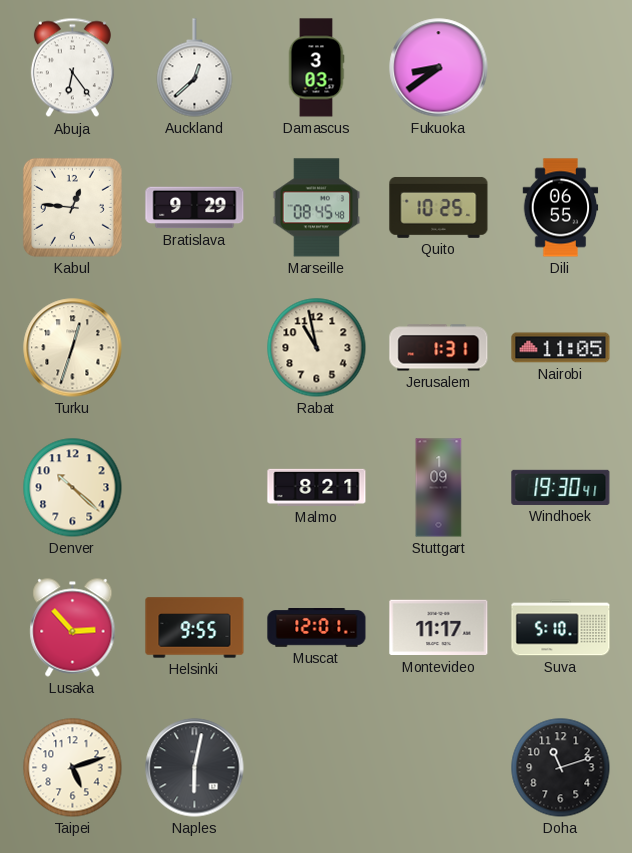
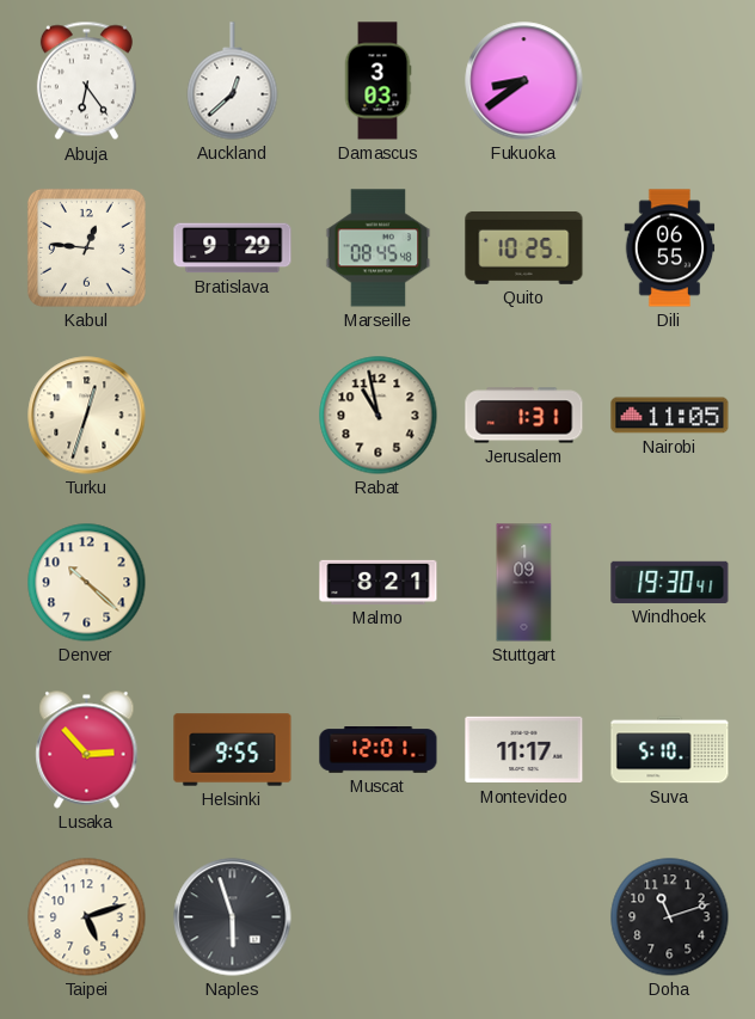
Naples: 6:02 -> 5:57
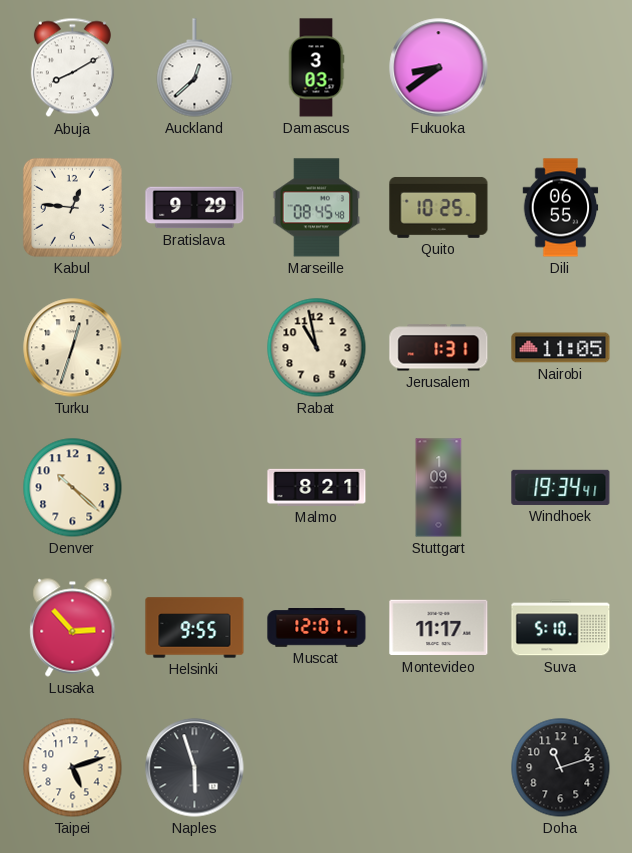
Abuja: 6:24 -> 8:10
Windhoek: 19:30 -> 19:34
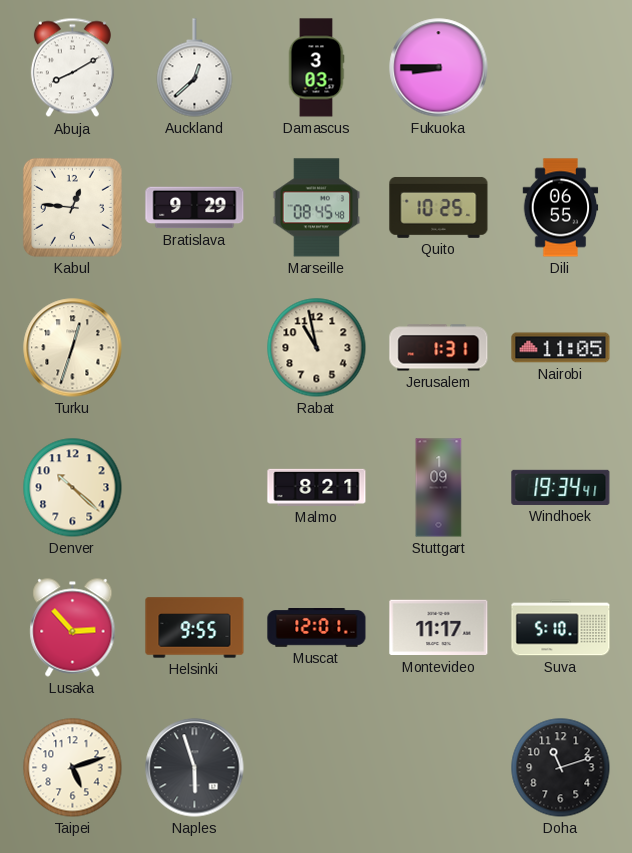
Fukuoka: 8:39 -> 8:45
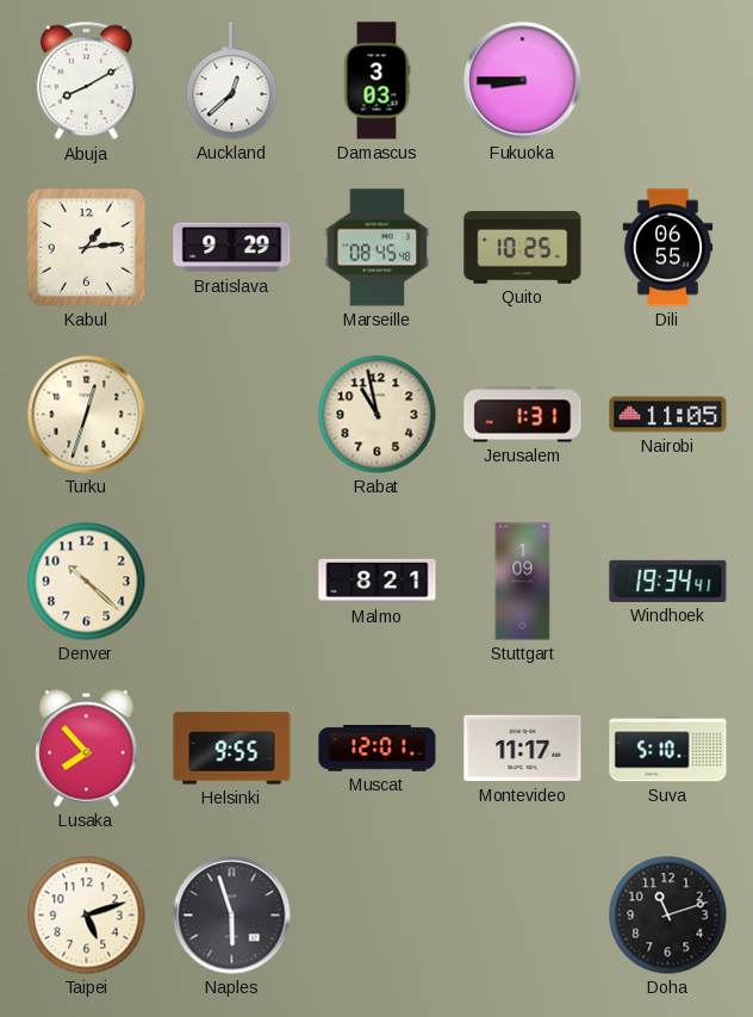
Kabul: 12:46 -> 1:14
Lusaka: 2:53 -> 7:53
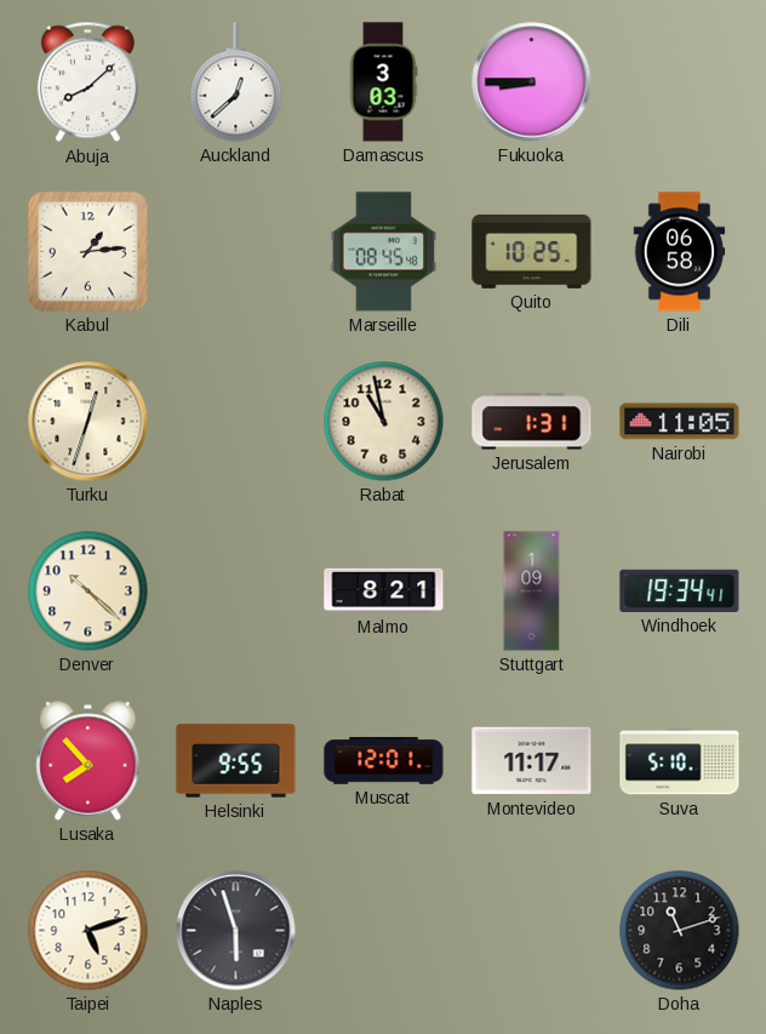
Abuja: 8:10 -> 8:08
Bratislava: 9:29 -> none
Dili: 06:55 -> 06:58
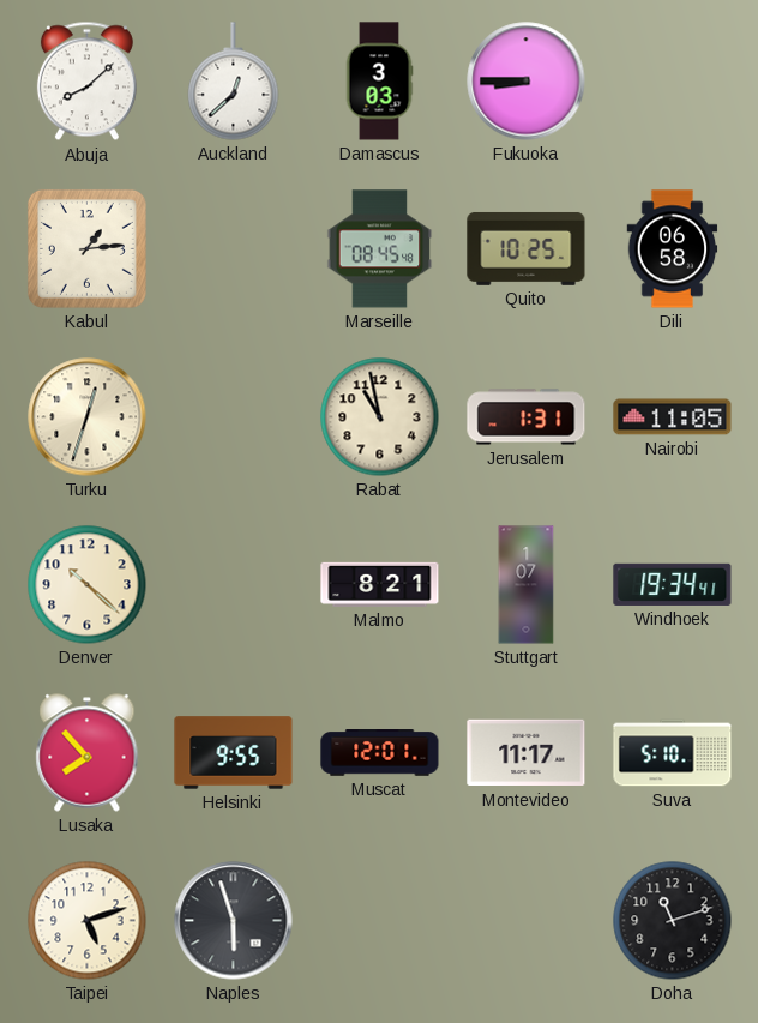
Stuttgart: 1:09 -> 1:07
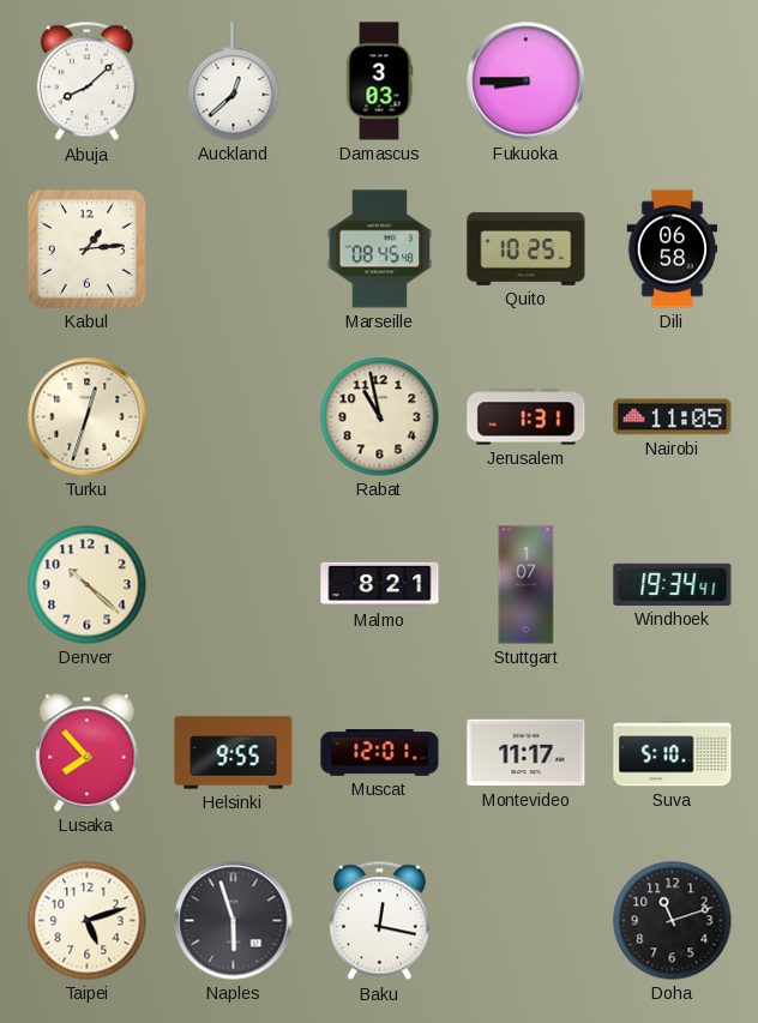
Baku: none -> 12:17
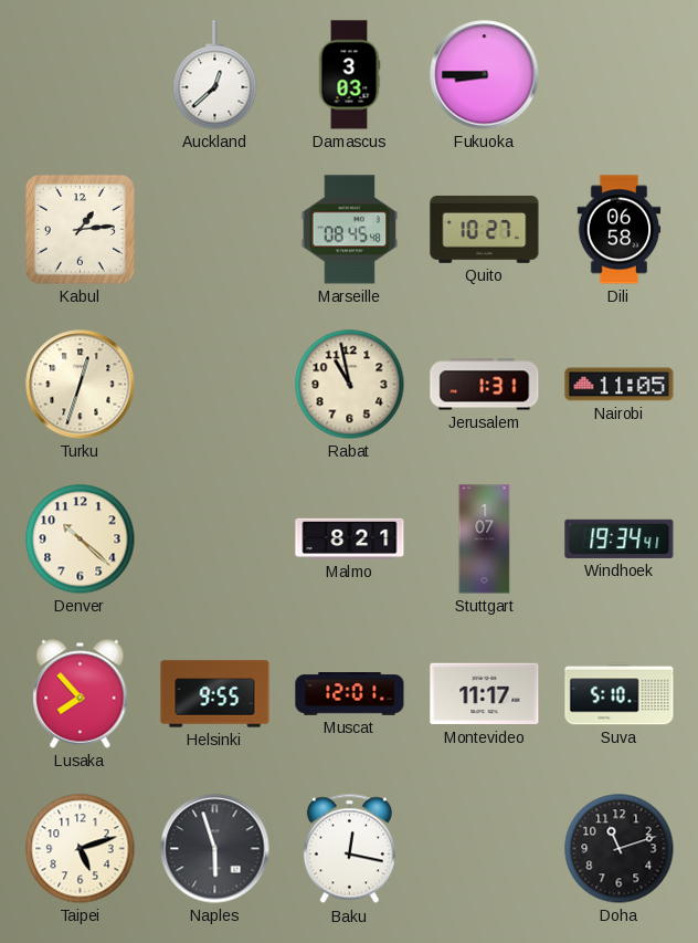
Abuja: 8:08 -> none
Quito: 10:25 -> 10:27
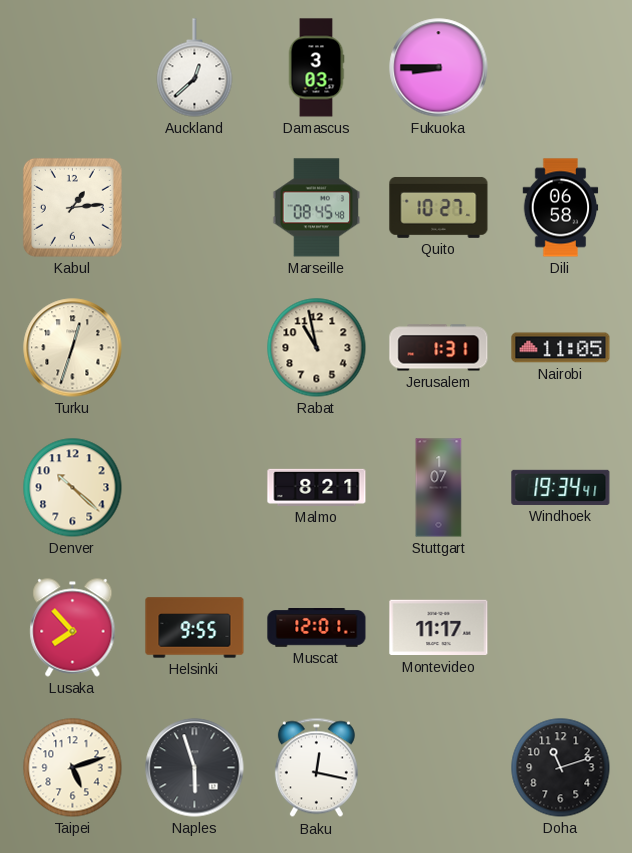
Suva: 5:10 -> none
